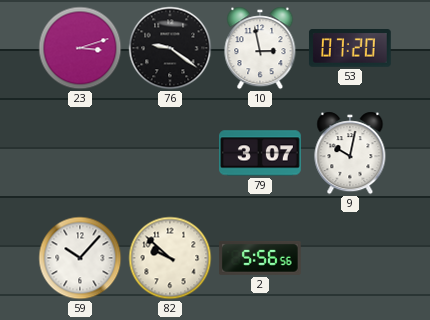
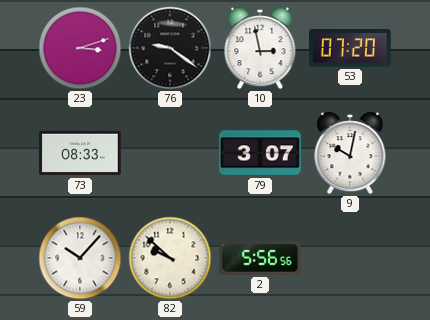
73: none -> 08:33
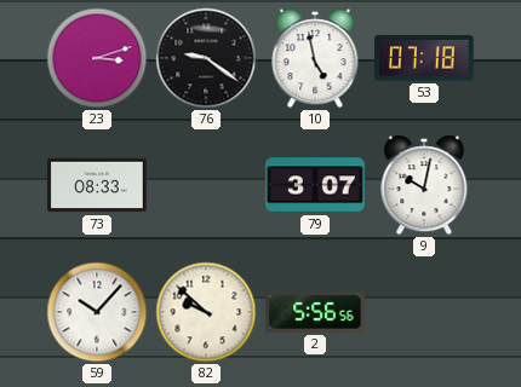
10: 2:58 -> 4:58
53: 07:20 -> 07:18
